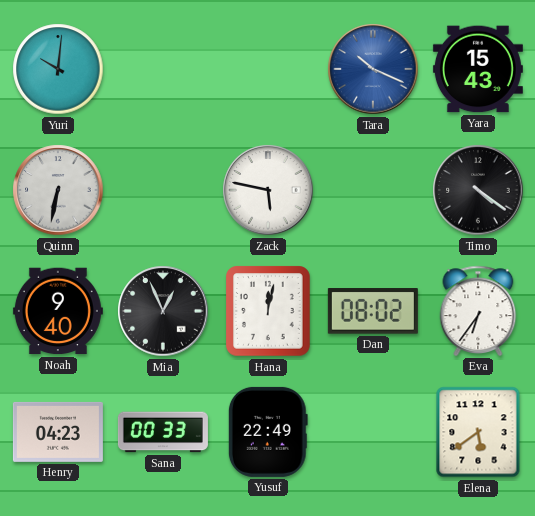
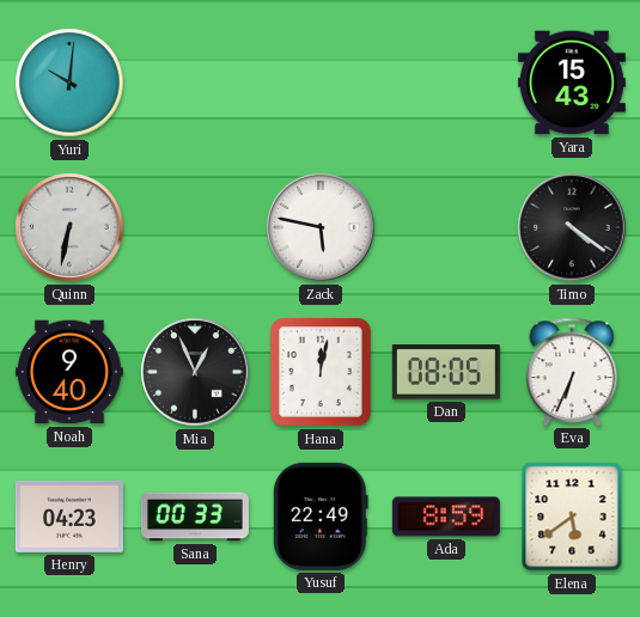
Tara: 10:19 -> none
Dan: 08:02 -> 08:05
Eva: 6:36 -> 6:34
Ada: none -> 8:59
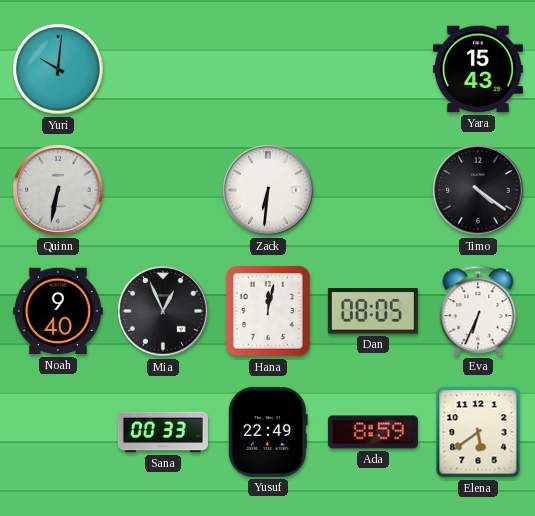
Zack: 5:47 -> 6:31
Henry: 04:23 -> none
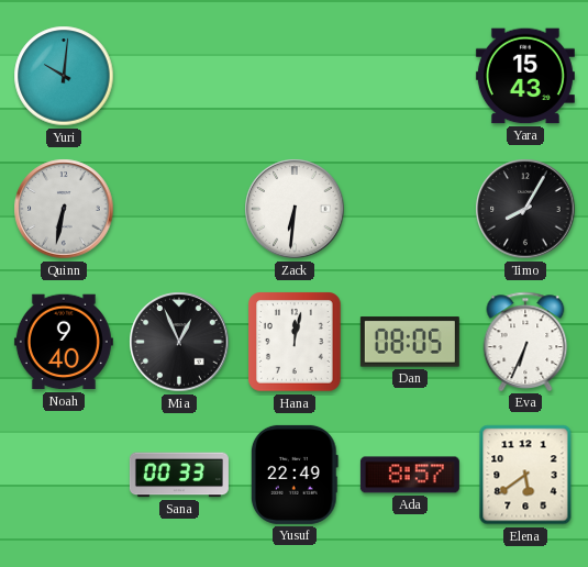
Timo: 4:21 -> 8:05
Ada: 8:59 -> 8:57
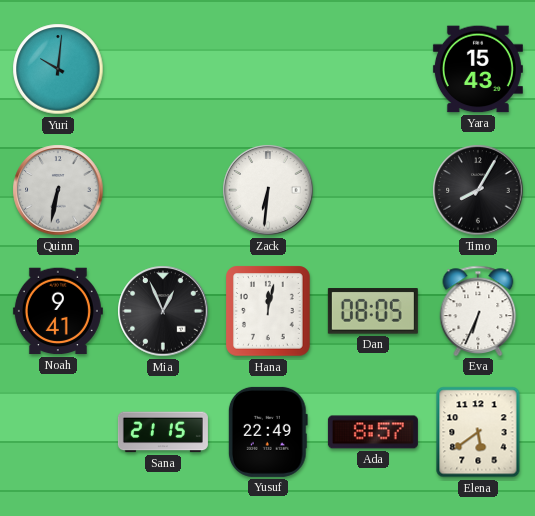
Noah: 9:40 -> 9:41
Sana: 00:33 -> 21:15
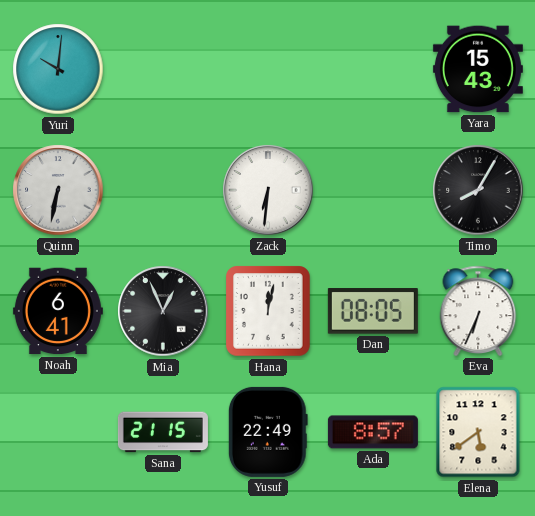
Noah: 9:41 -> 6:41
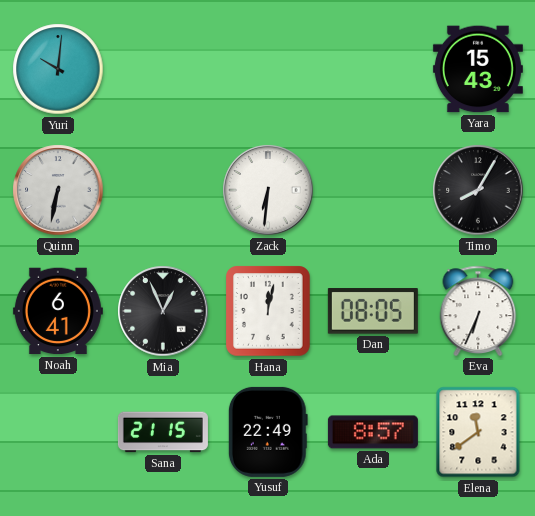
Elena: 5:39 -> 11:39
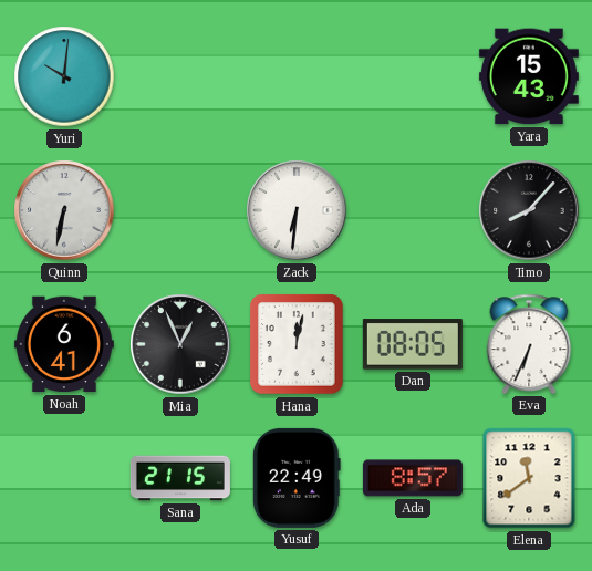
Timo: 8:05 -> 8:07
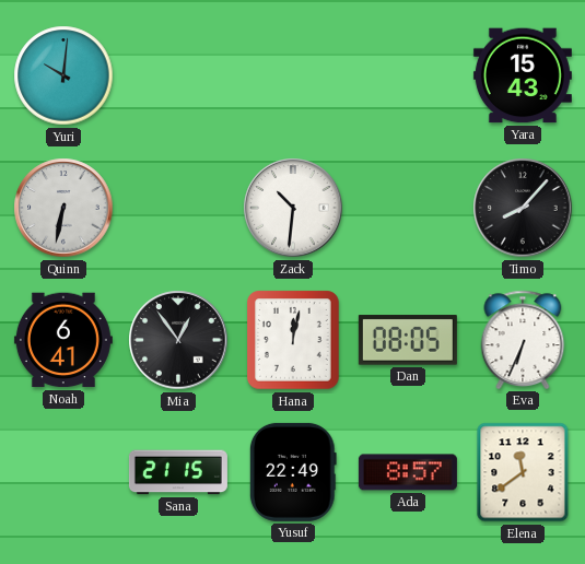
Zack: 6:31 -> 10:31
Mia: 12:56 -> 12:54
